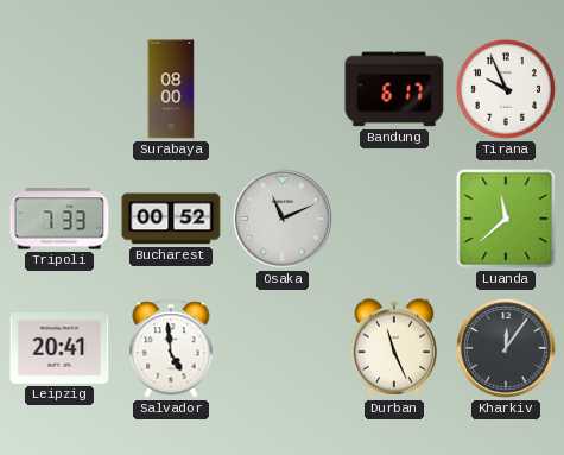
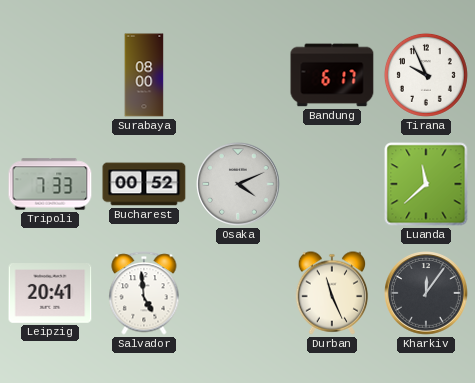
Osaka: 11:11 -> 4:11
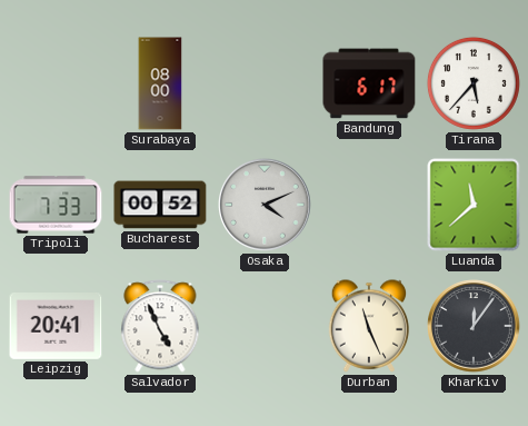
Tirana: 9:56 -> 5:37
Salvador: 4:59 -> 4:56
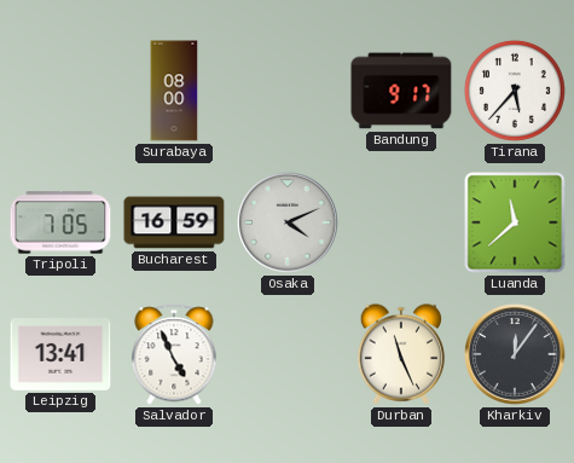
Bandung: 6:17 -> 9:17
Tripoli: 7:33 -> 7:05
Bucharest: 00:52 -> 16:59
Leipzig: 20:41 -> 13:41
